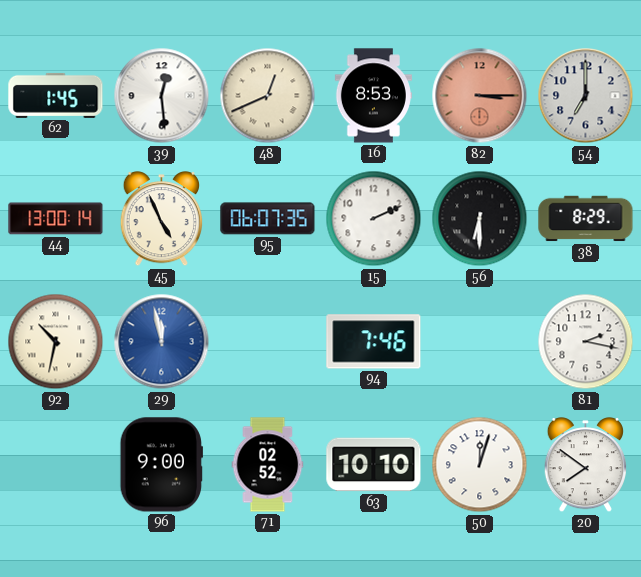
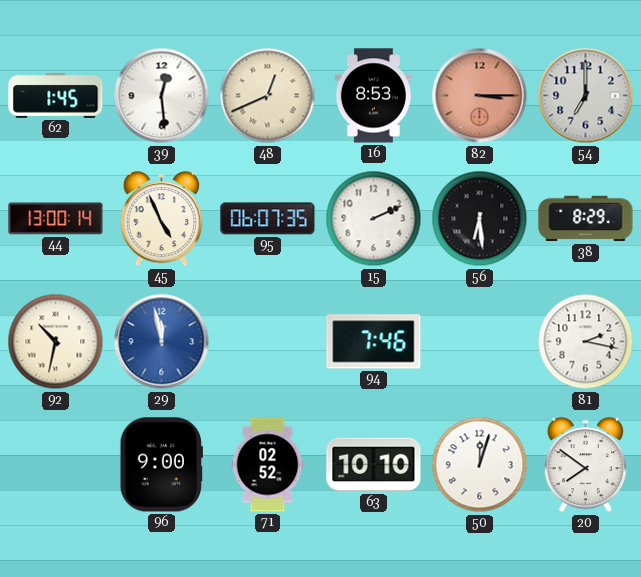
56: 6:30 -> 6:29
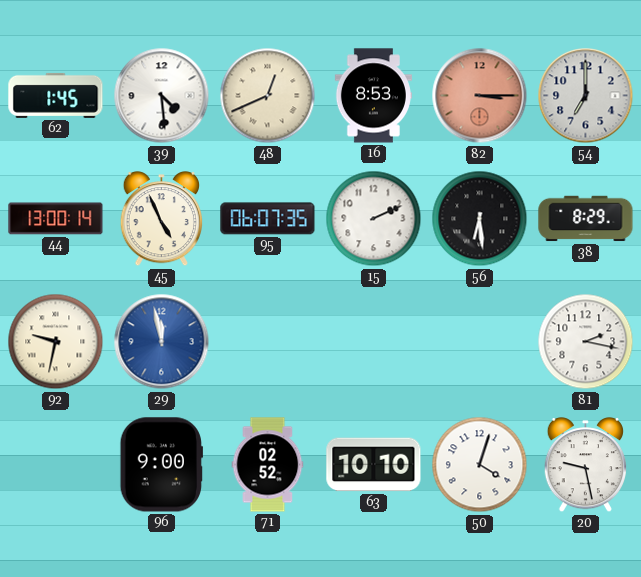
39: 12:29 -> 4:29
92: 10:32 -> 9:32
94: 7:46 -> none
50: 12:03 -> 4:03
20: 7:51 -> 9:28
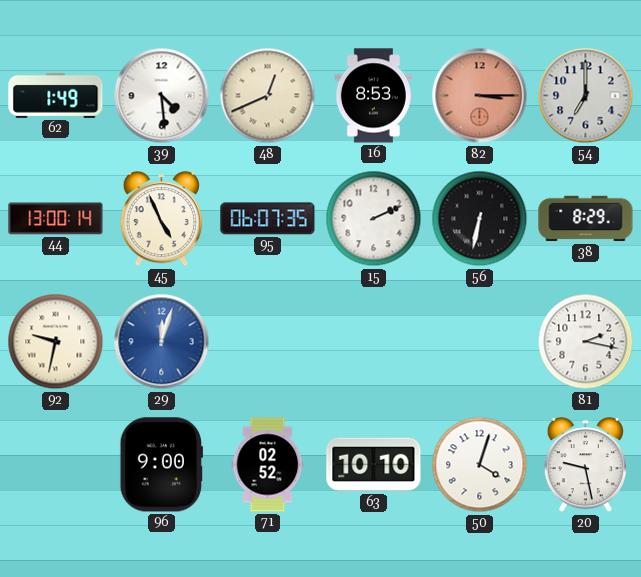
62: 1:45 -> 1:49
56: 6:29 -> 6:32
29: 11:58 -> 12:03
